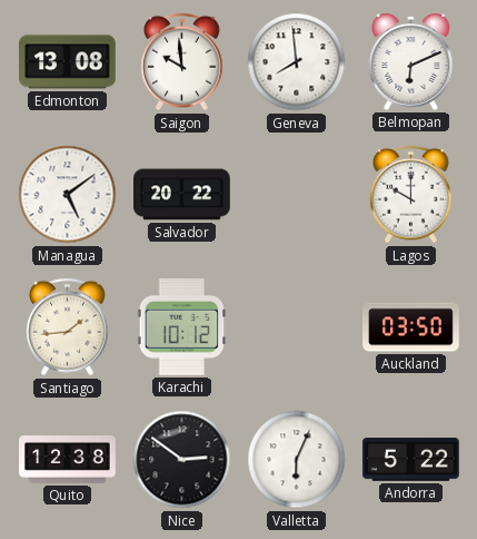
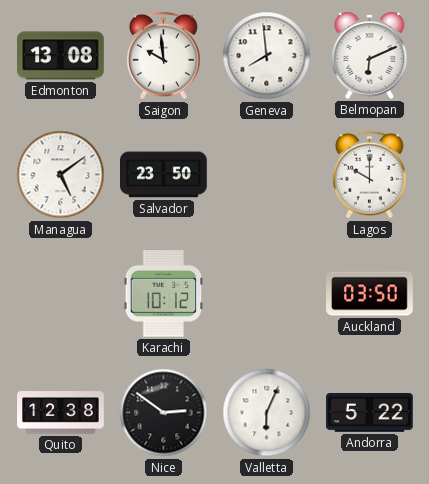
Salvador: 20:22 -> 23:50
Santiago: 1:44 -> none
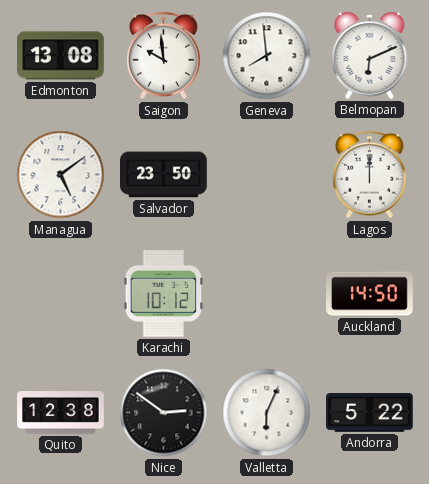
Lagos: 10:00 -> 12:00
Auckland: 03:50 -> 14:50
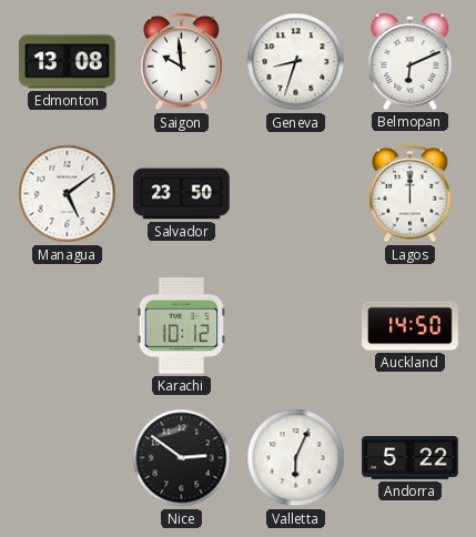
Geneva: 7:59 -> 8:33
Quito: 12:38 -> none
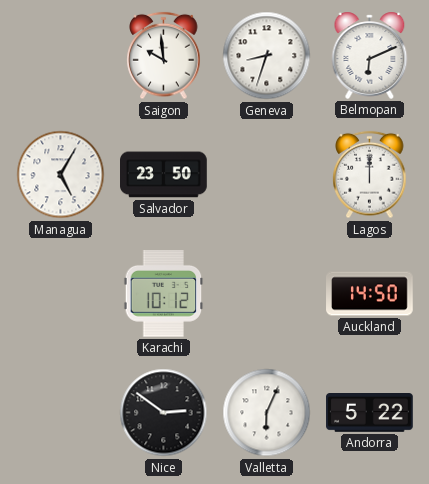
Edmonton: 13:08 -> none
Managua: 5:09 -> 5:05
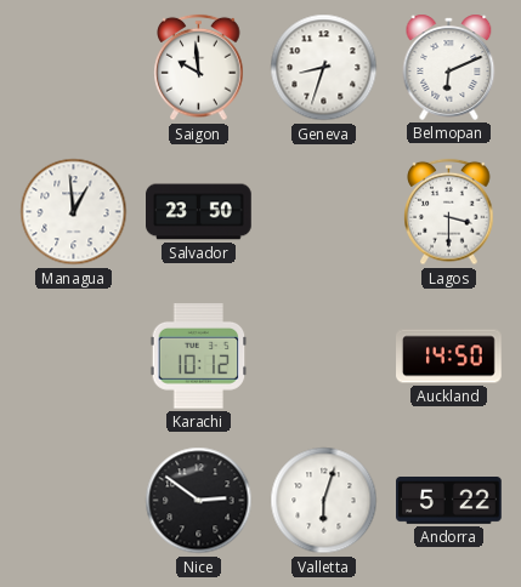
Managua: 5:05 -> 12:59
Lagos: 12:00 -> 3:30
Valletta: 6:04 -> 6:03
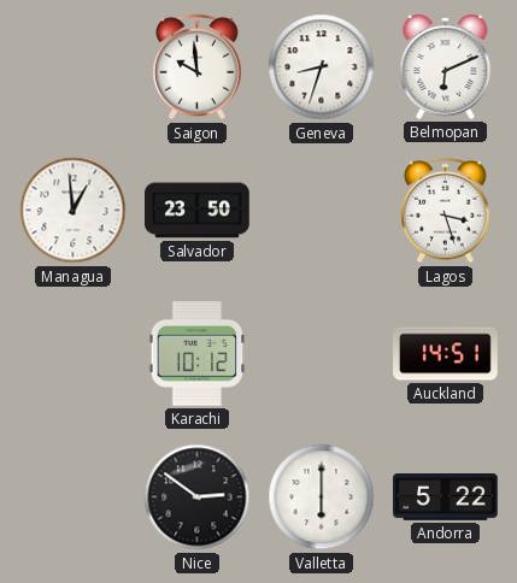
Lagos: 3:30 -> 3:27
Auckland: 14:50 -> 14:51
Valletta: 6:03 -> 6:00
